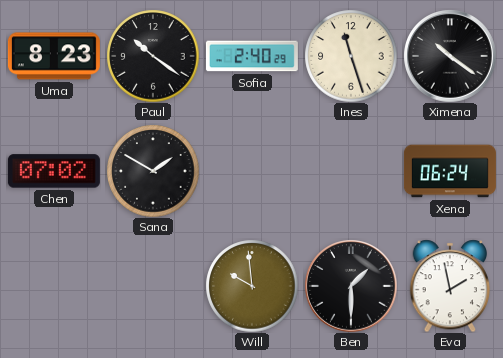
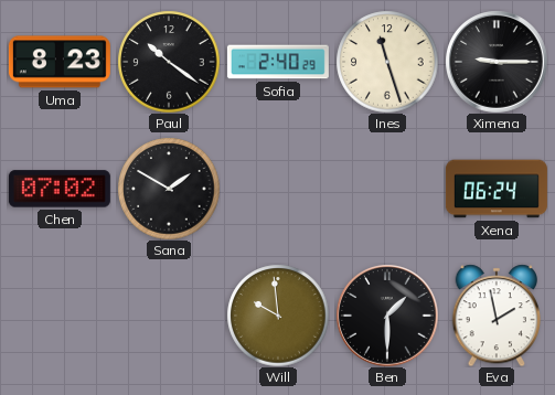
Ximena: 10:21 -> 9:15
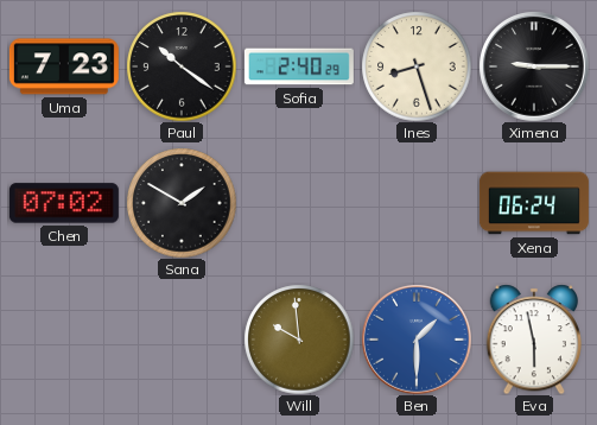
Uma: 8:23 -> 7:23
Ines: 11:27 -> 8:27
Ben dial: black -> blue
Eva: 1:58 -> 5:58
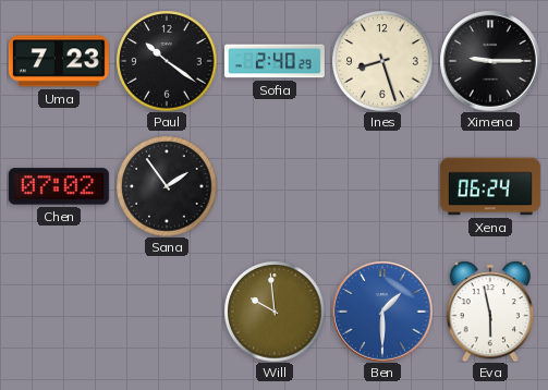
Sana: 1:50 -> 1:54
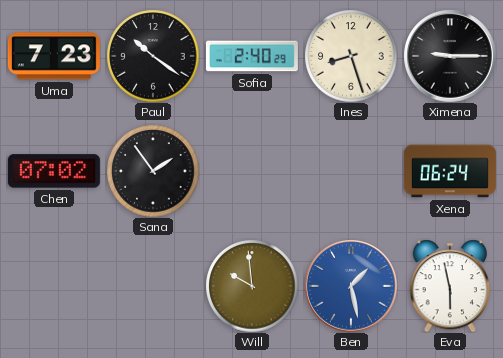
Ben: 1:30 -> 1:28
